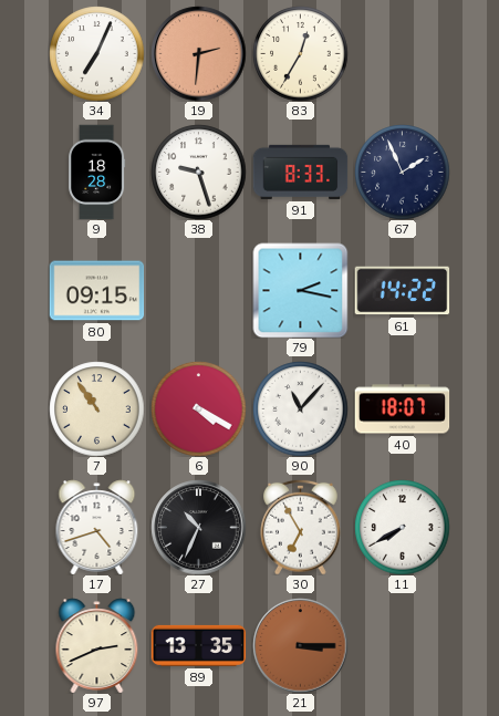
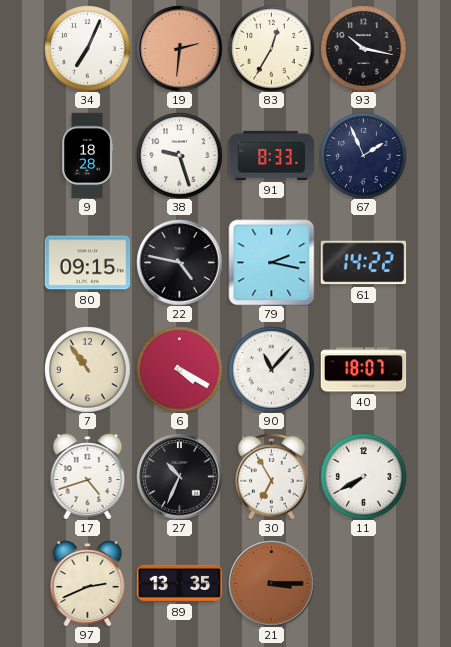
93: none -> 10:17
22: none -> 4:47
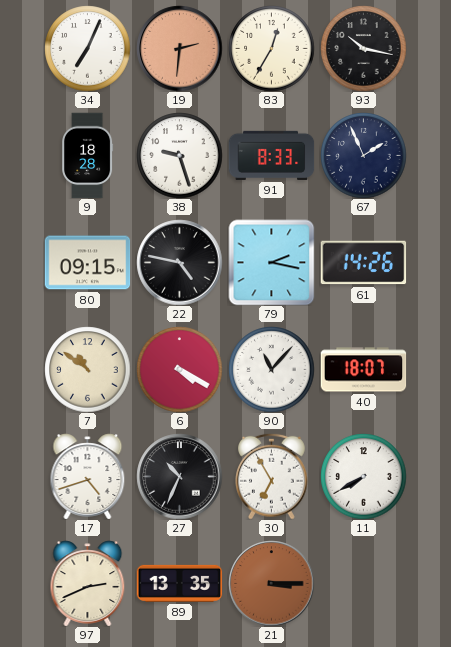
61: 14:22 -> 14:26
7: 10:54 -> 10:51
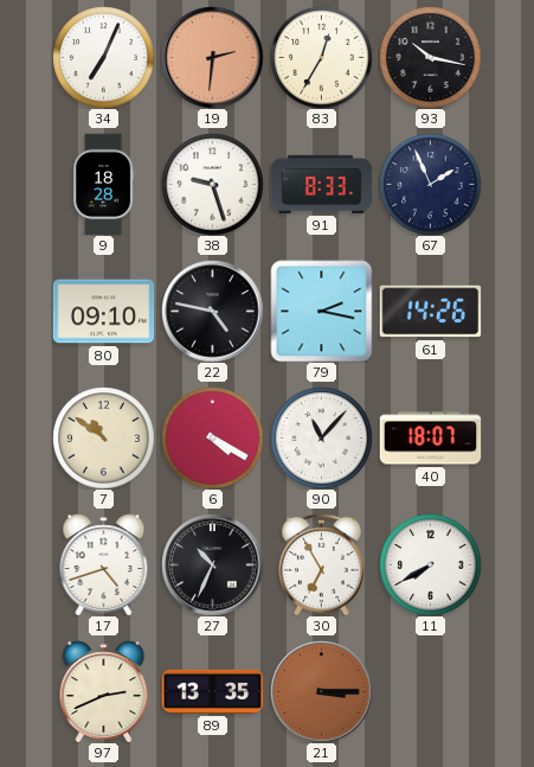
80: 09:15 -> 09:10
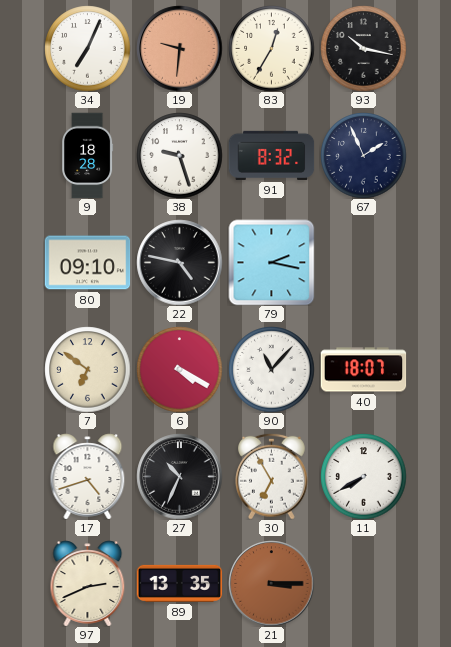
19: 2:31 -> 9:31
91: 8:33 -> 8:32
61: 14:26 -> none
7: 10:51 -> 6:51
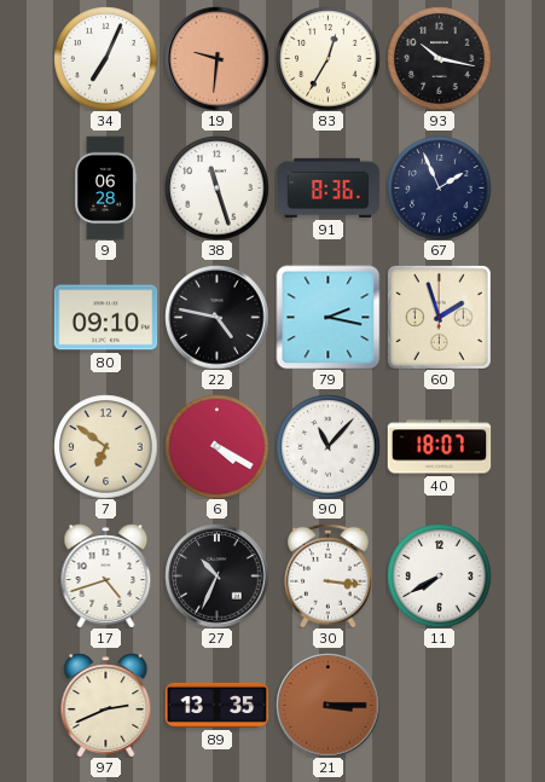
9: 18:28 -> 06:28
38: 9:27 -> 11:27
91: 8:32 -> 8:36
60: none -> 1:57
30: 6:55 -> 3:16
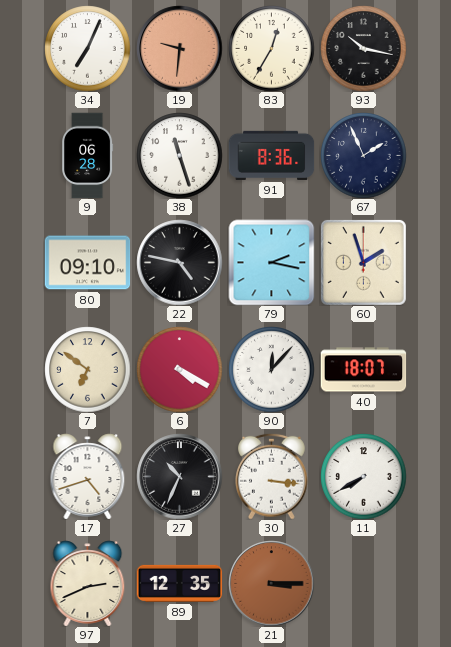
90: 11:07 -> 12:07
89: 13:35 -> 12:35
